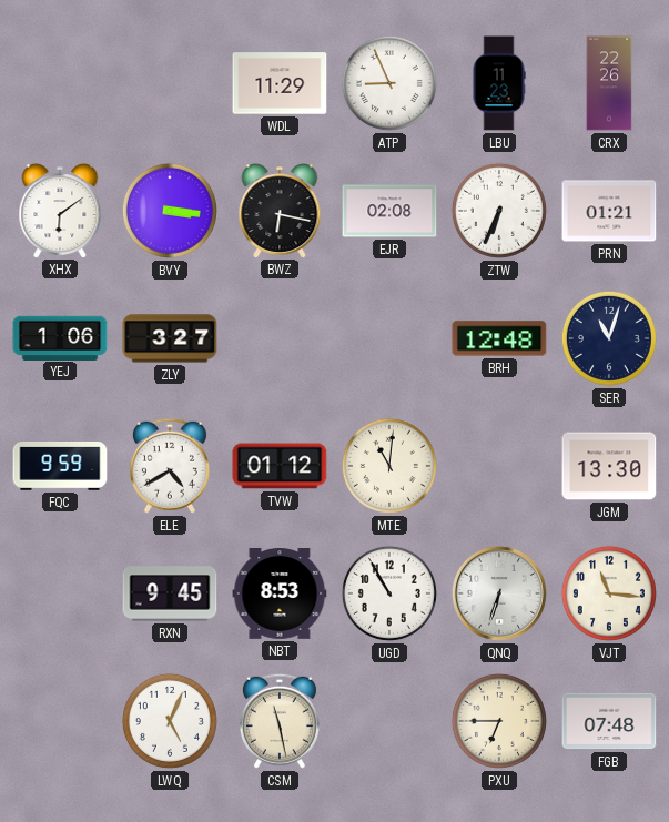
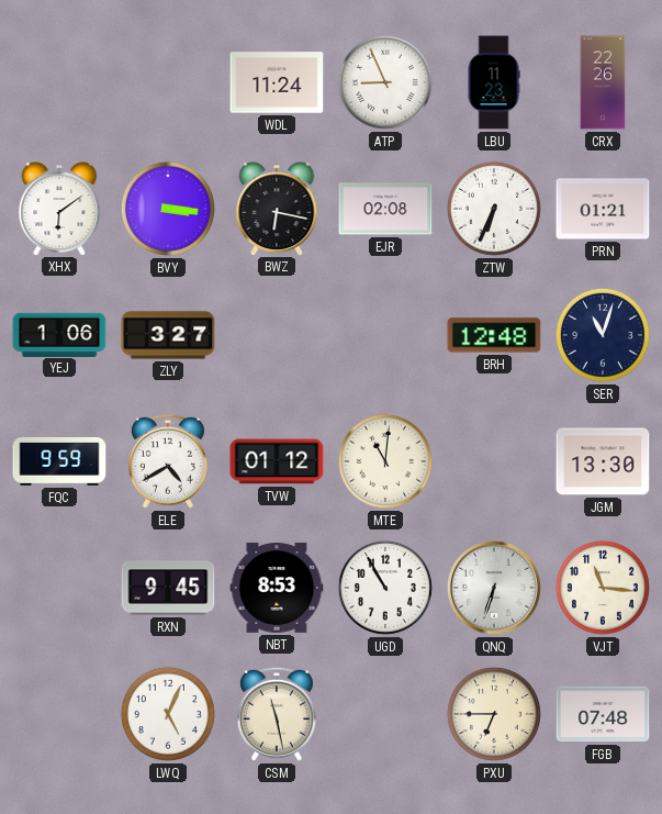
WDL: 11:29 -> 11:24
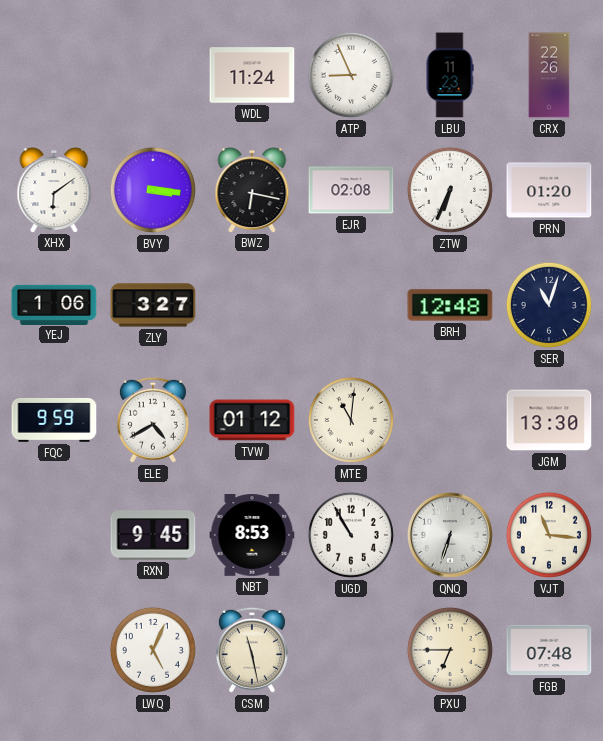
PRN: 01:21 -> 01:20
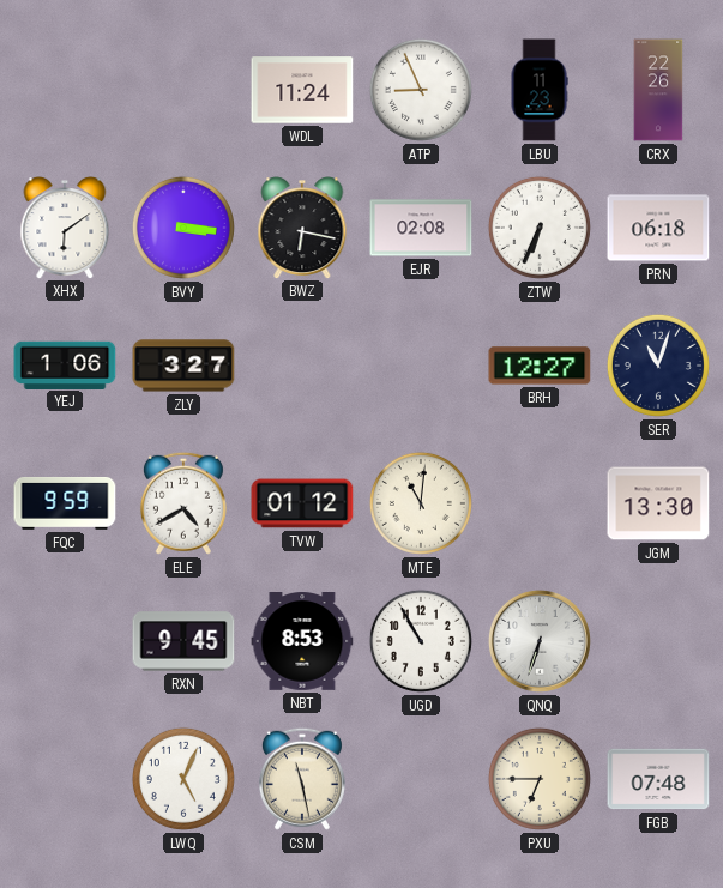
PRN: 01:20 -> 06:18
BRH: 12:48 -> 12:27
VJT: 11:16 -> none
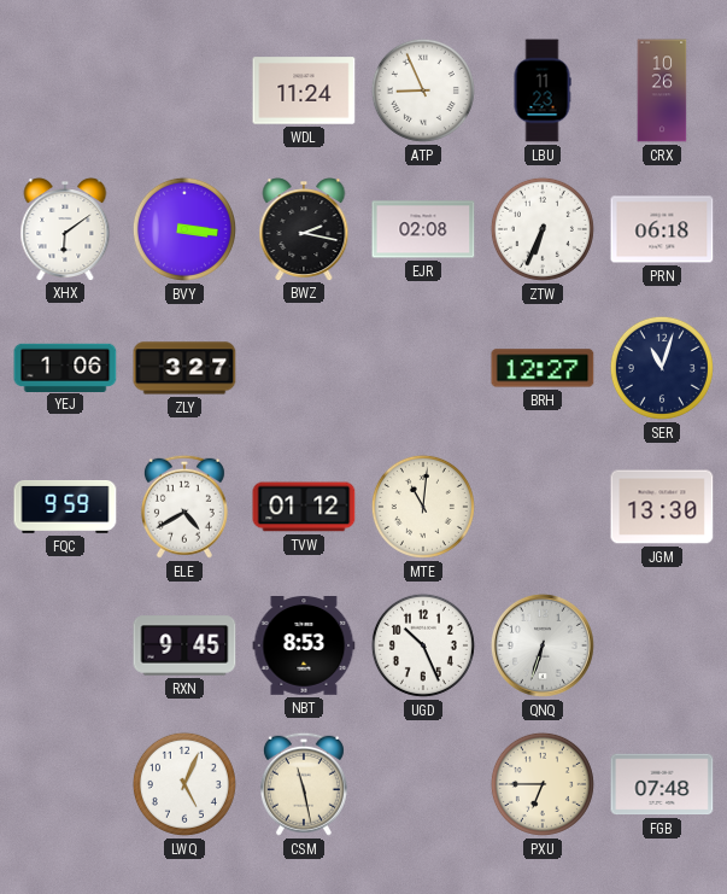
CRX: 22:26 -> 10:26
BWZ: 6:17 -> 2:17
UGD: 10:55 -> 10:26
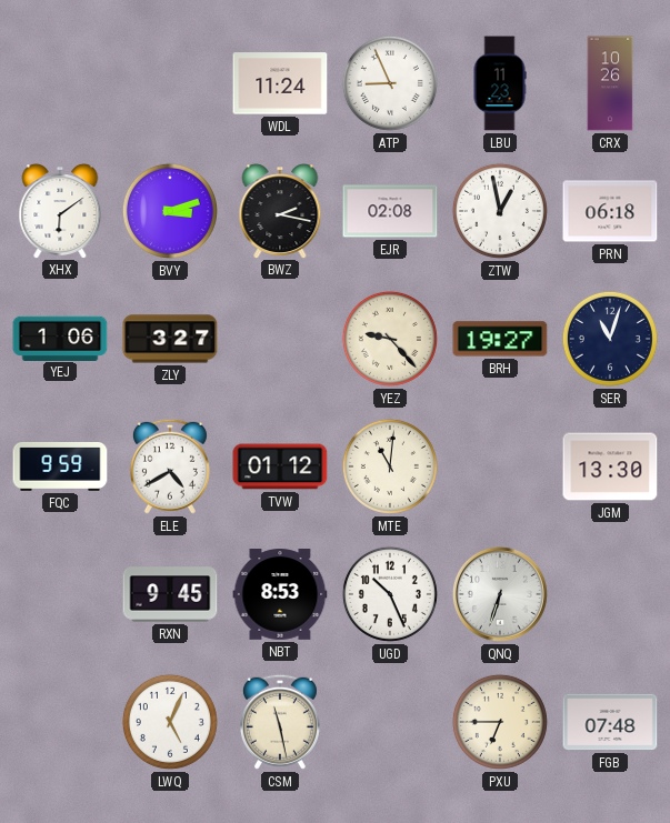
BVY: 3:16 -> 3:12
ZTW: 6:34 -> 12:58
YEZ: none -> 9:23
BRH: 12:27 -> 19:27
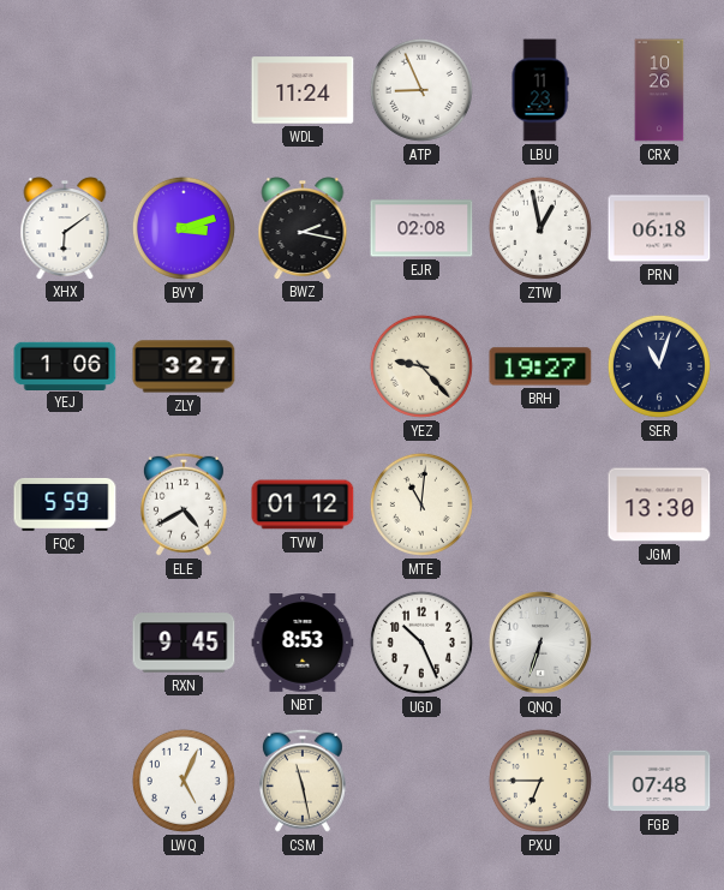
FQC: 9:59 -> 5:59
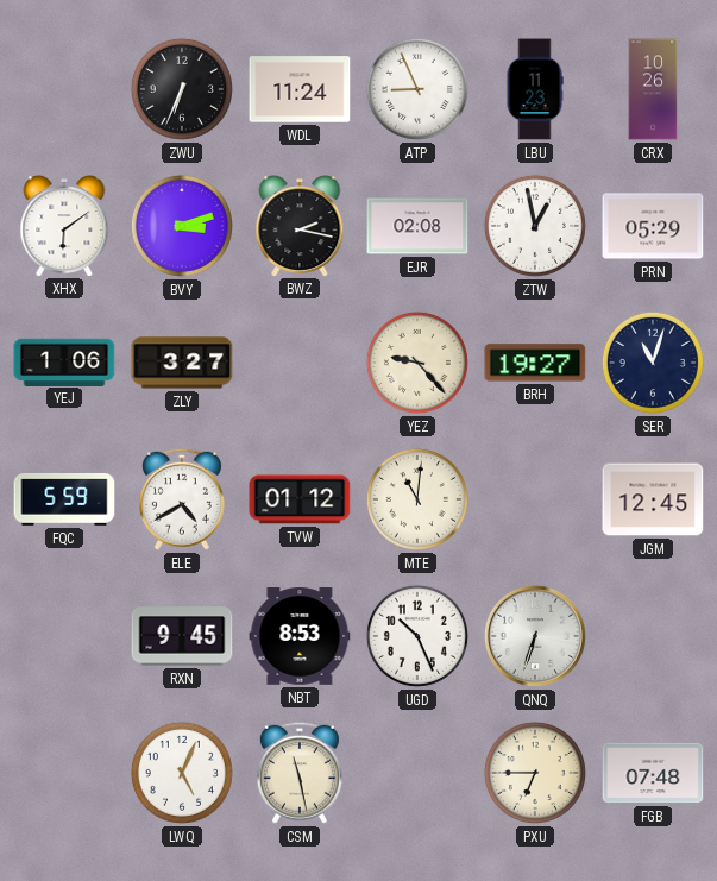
ZWU: none -> 6:34
PRN: 06:18 -> 05:29
JGM: 13:30 -> 12:45
